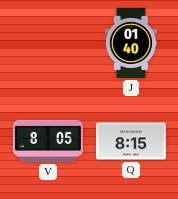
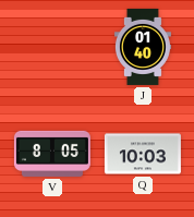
Q: 8:15 -> 10:03
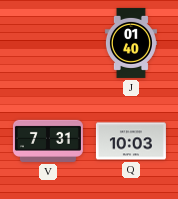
V: 8:05 -> 7:31
